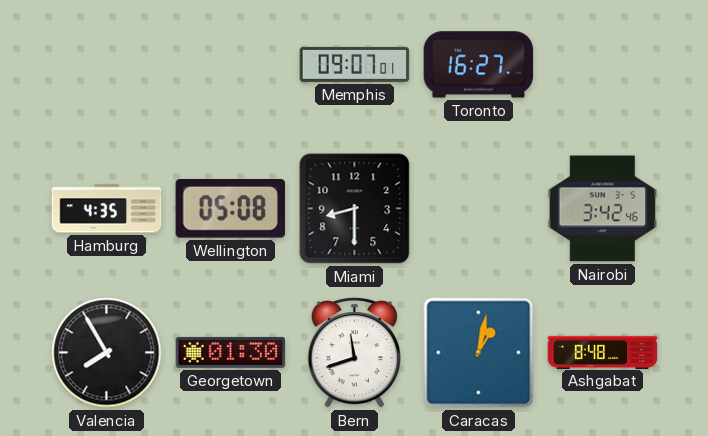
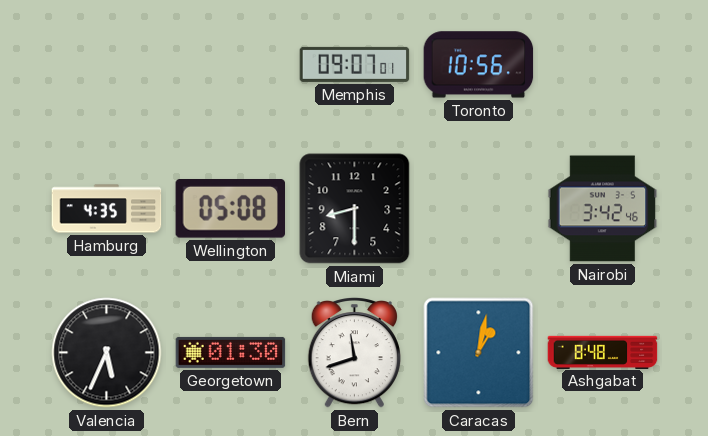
Toronto: 16:27 -> 10:56
Valencia: 7:55 -> 5:34
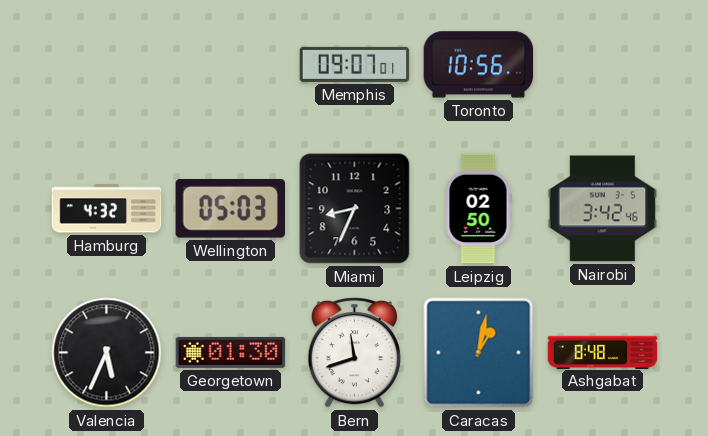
Hamburg: 4:35 -> 4:32
Wellington: 05:08 -> 05:03
Miami: 8:30 -> 8:34
Leipzig: none -> 02:50
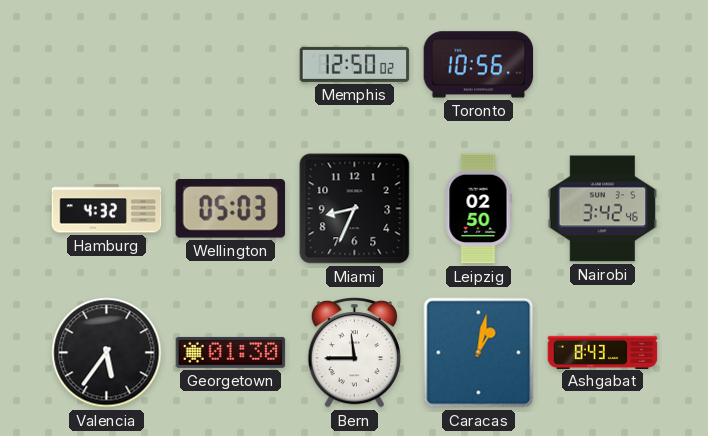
Memphis: 09:07 -> 12:50
Valencia: 5:34 -> 5:36
Bern: 11:42 -> 11:45
Ashgabat: 8:48 -> 8:43
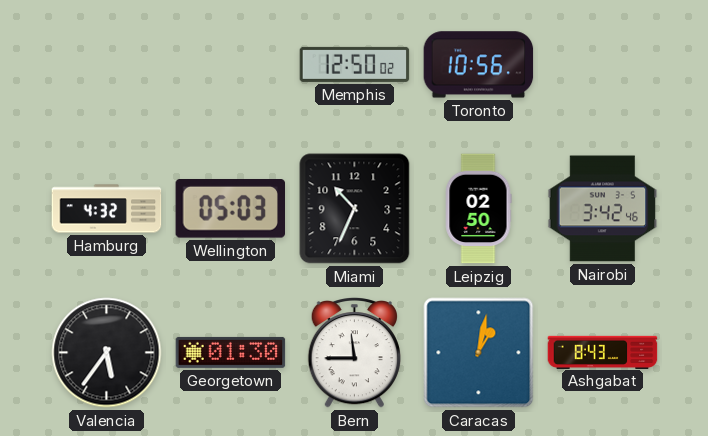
Miami: 8:34 -> 10:34
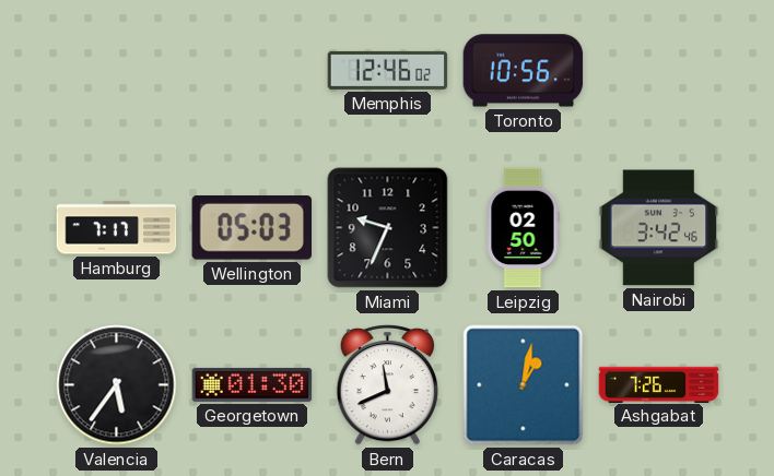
Memphis: 12:50 -> 12:46
Hamburg: 4:32 -> 7:17
Miami: 10:34 -> 9:34
Bern: 11:45 -> 11:41
Ashgabat: 8:43 -> 7:26
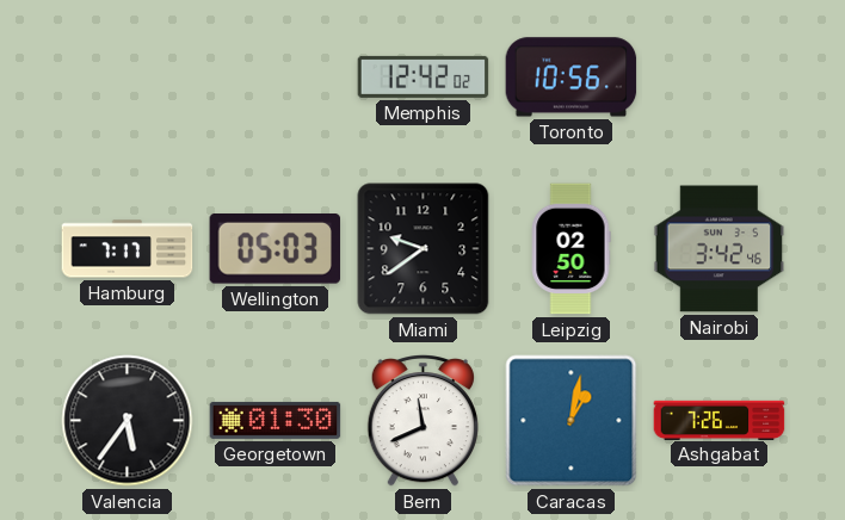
Memphis: 12:46 -> 12:42
Miami: 9:34 -> 9:39
